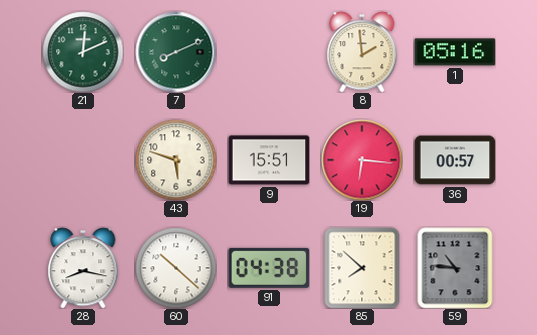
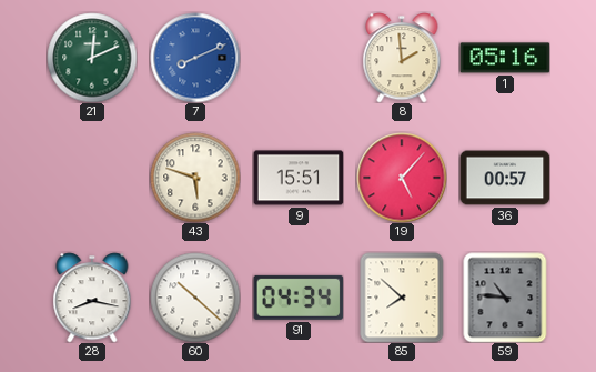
7 dial: green -> blue
19: 6:16 -> 5:07
91: 04:38 -> 04:34
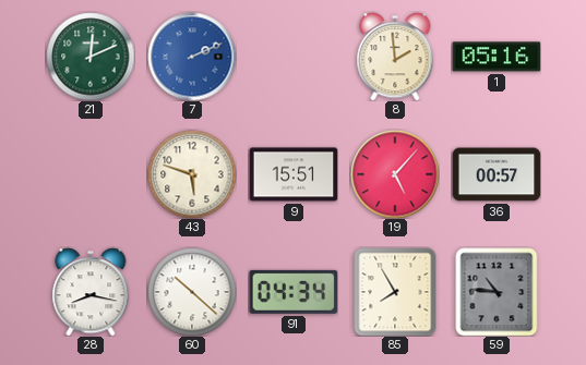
7: 8:11 -> 2:11
85: 7:52 -> 7:55
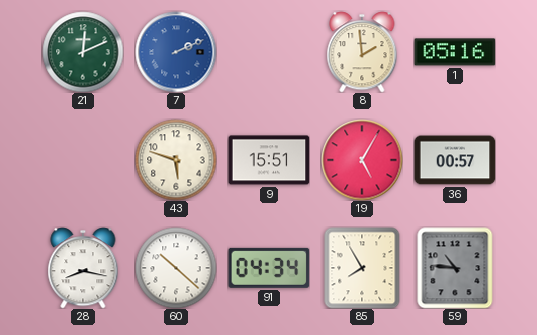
19: 5:07 -> 5:05
